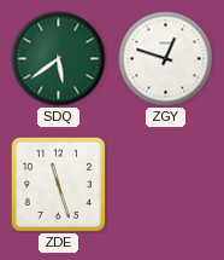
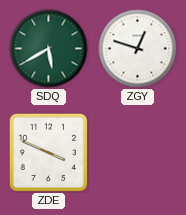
SDQ: 5:39 -> 5:40
ZDE: 11:27 -> 3:49
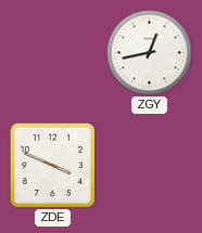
SDQ: 5:40 -> none
ZGY: 12:48 -> 12:43
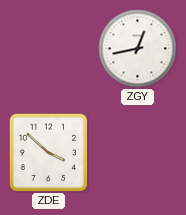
ZDE: 3:49 -> 3:52
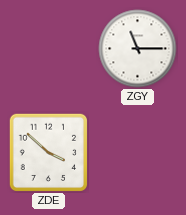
ZGY: 12:43 -> 11:15
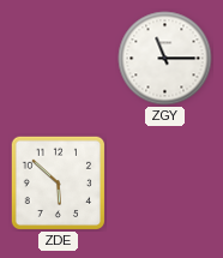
ZDE: 3:52 -> 5:52
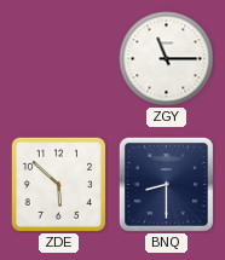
BNQ: none -> 8:30
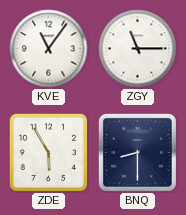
KVE: none -> 11:06
ZDE: 5:52 -> 5:55
